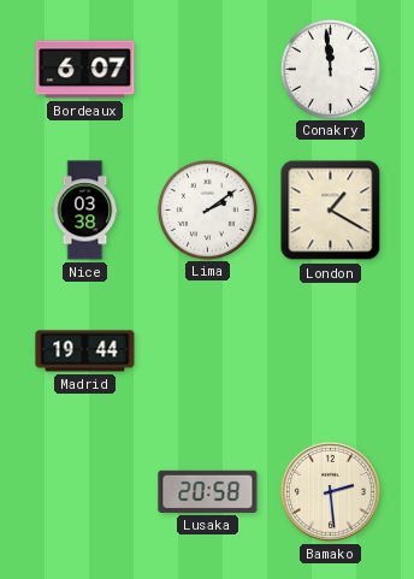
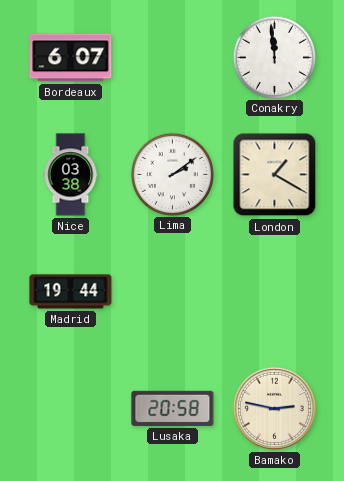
Bamako: 2:29 -> 2:47
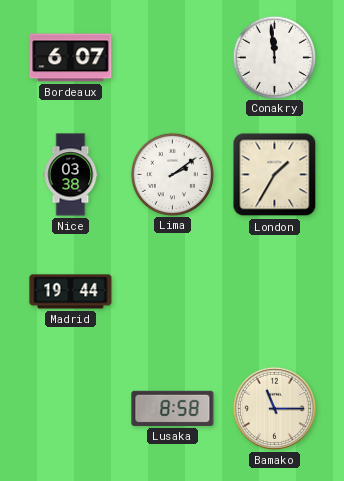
London: 1:20 -> 1:35
Lusaka: 20:58 -> 8:58
Bamako: 2:47 -> 11:15
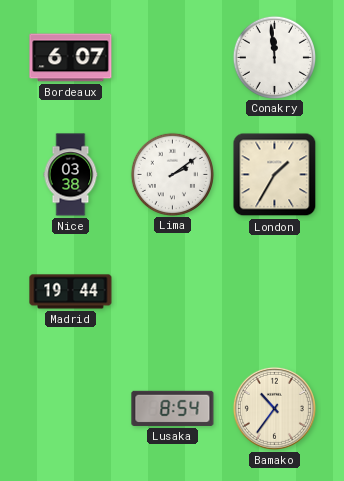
Lusaka: 8:58 -> 8:54
Bamako: 11:15 -> 10:36
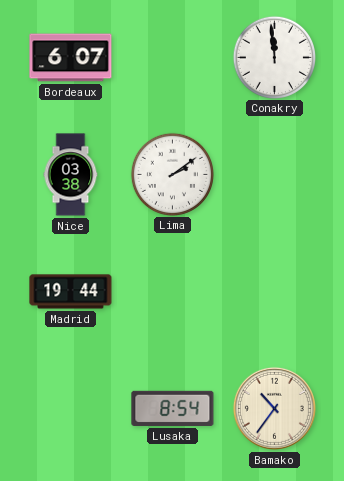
London: 1:35 -> none
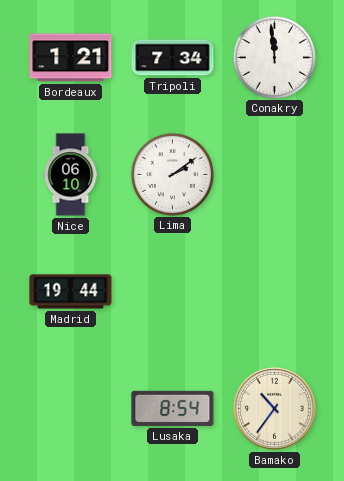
Bordeaux: 6:07 -> 1:21
Tripoli: none -> 7:34
Nice: 03:38 -> 06:10
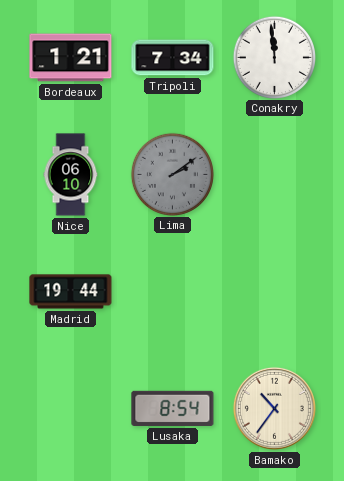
Lima dial: white -> grey
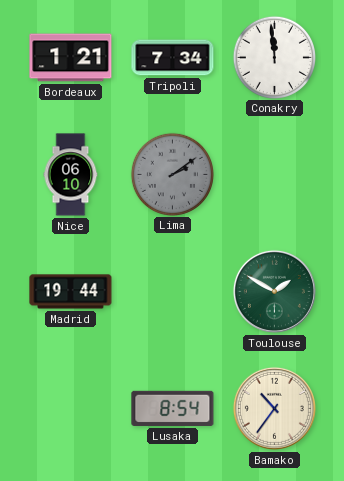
Toulouse: none -> 1:50
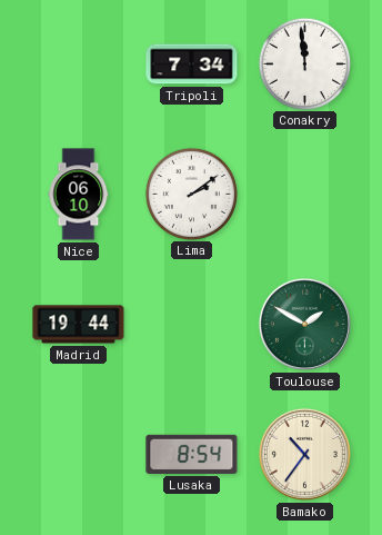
Bordeaux: 1:21 -> none
Lima dial: grey -> white
